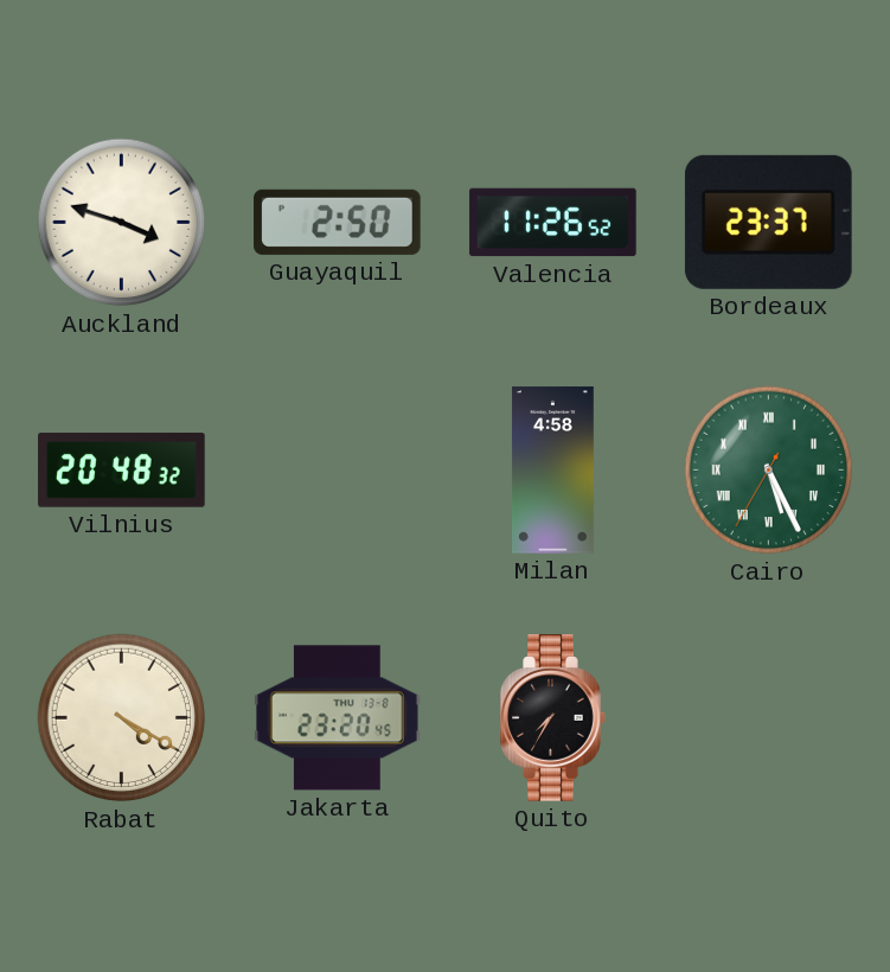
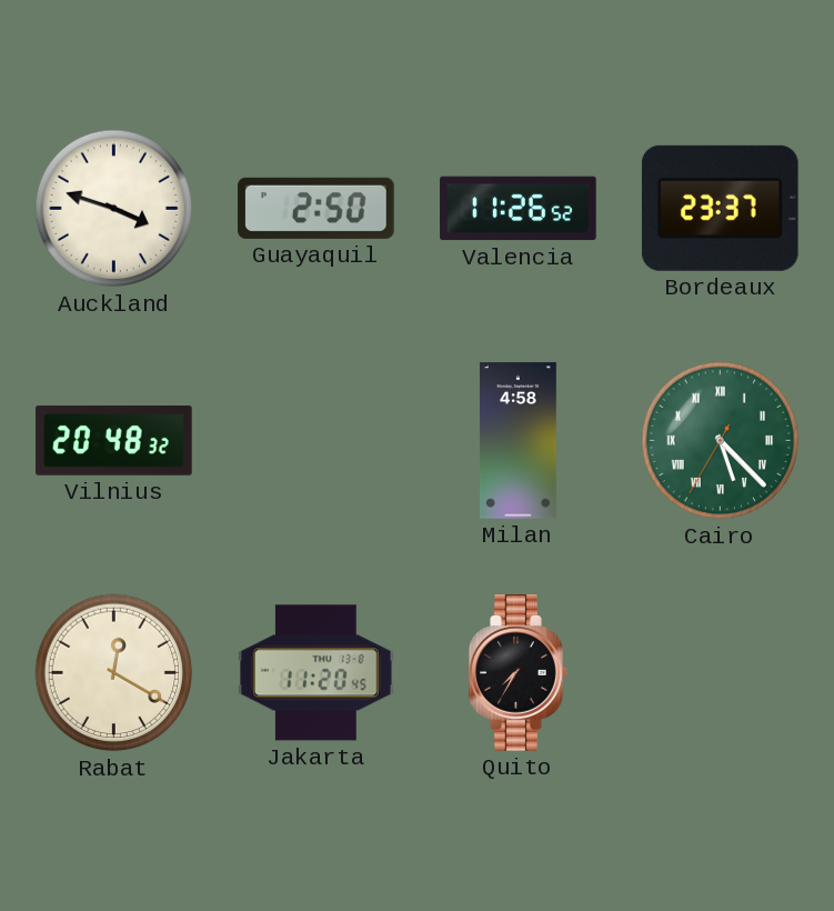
Cairo: 5:25 -> 5:22
Rabat: 4:20 -> 12:20
Jakarta: 23:20 -> 11:20
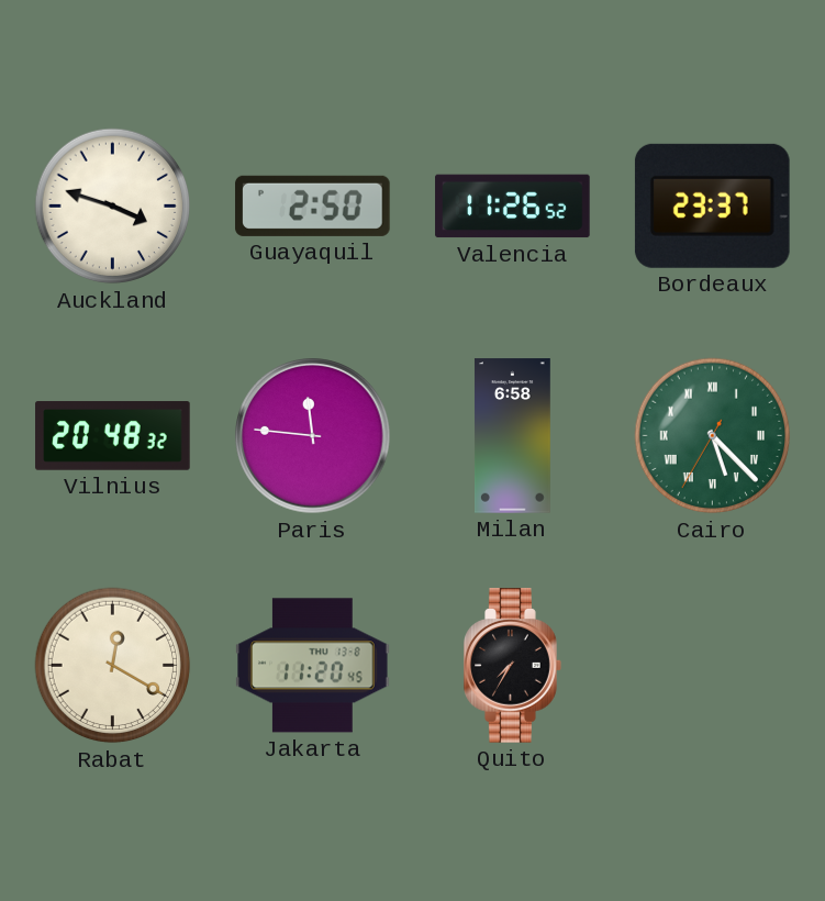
Paris: none -> 11:46
Milan: 4:58 -> 6:58
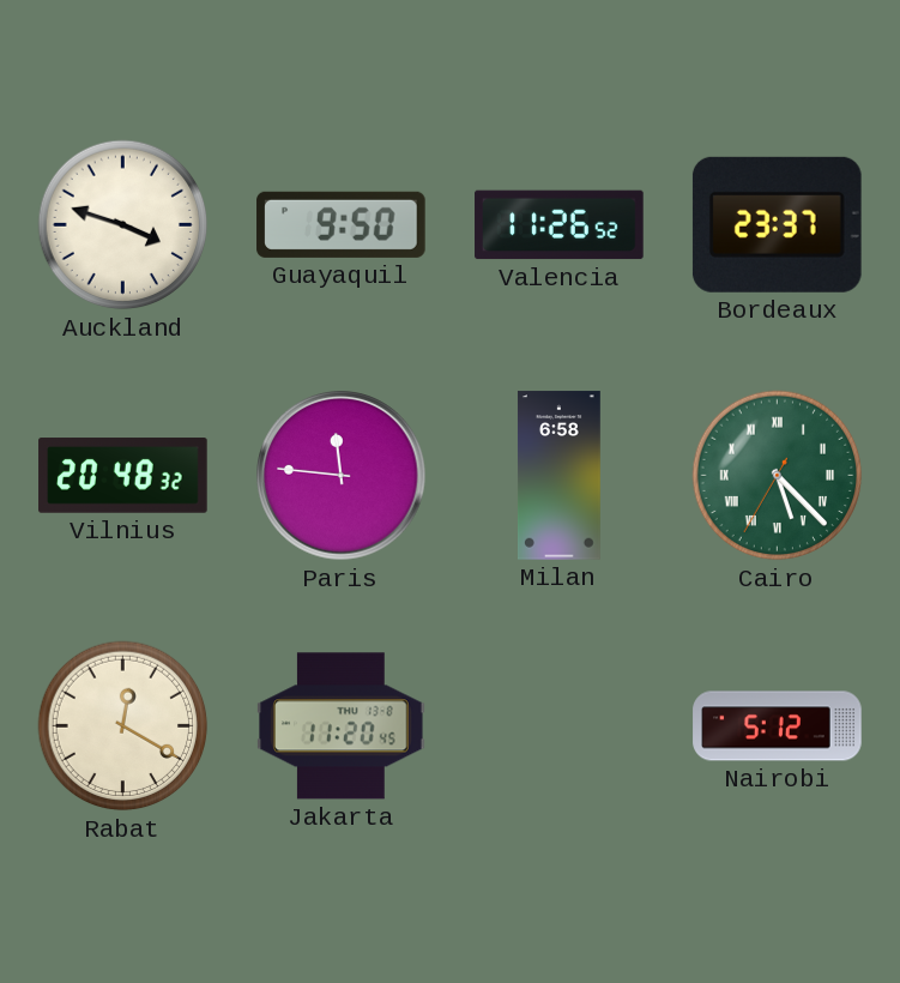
Guayaquil: 2:50 -> 9:50
Quito: 7:35 -> none
Nairobi: none -> 5:12
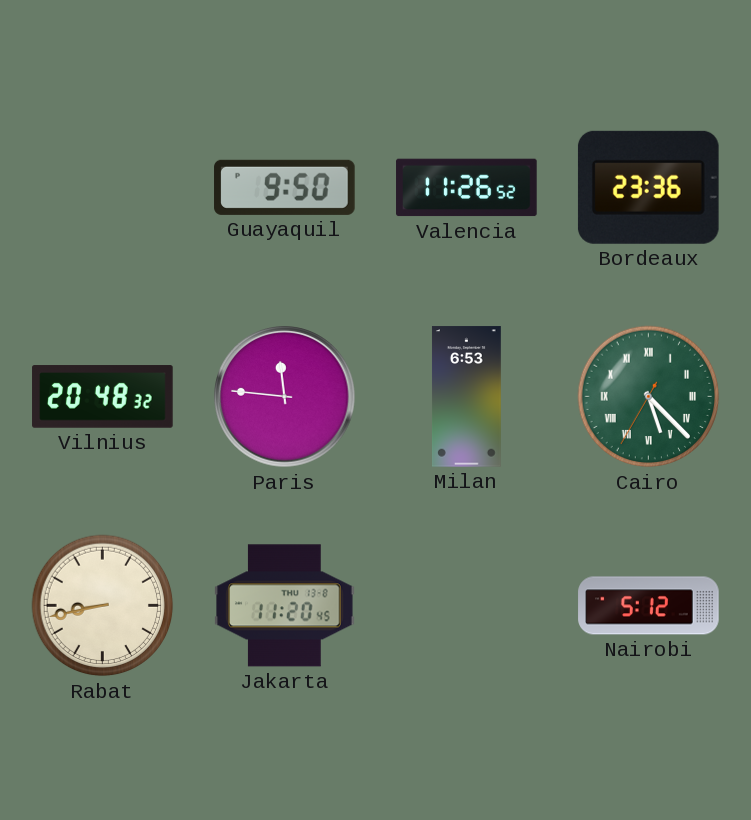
Auckland: 3:48 -> none
Bordeaux: 23:37 -> 23:36
Milan: 6:58 -> 6:53
Rabat: 12:20 -> 8:43
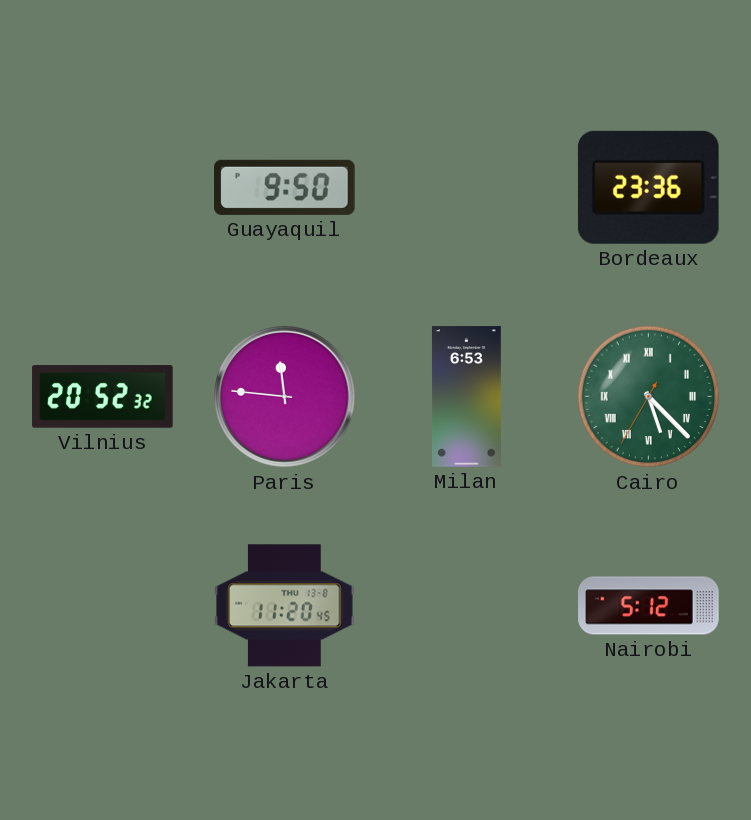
Valencia: 11:26 -> none
Vilnius: 20:48 -> 20:52
Rabat: 8:43 -> none
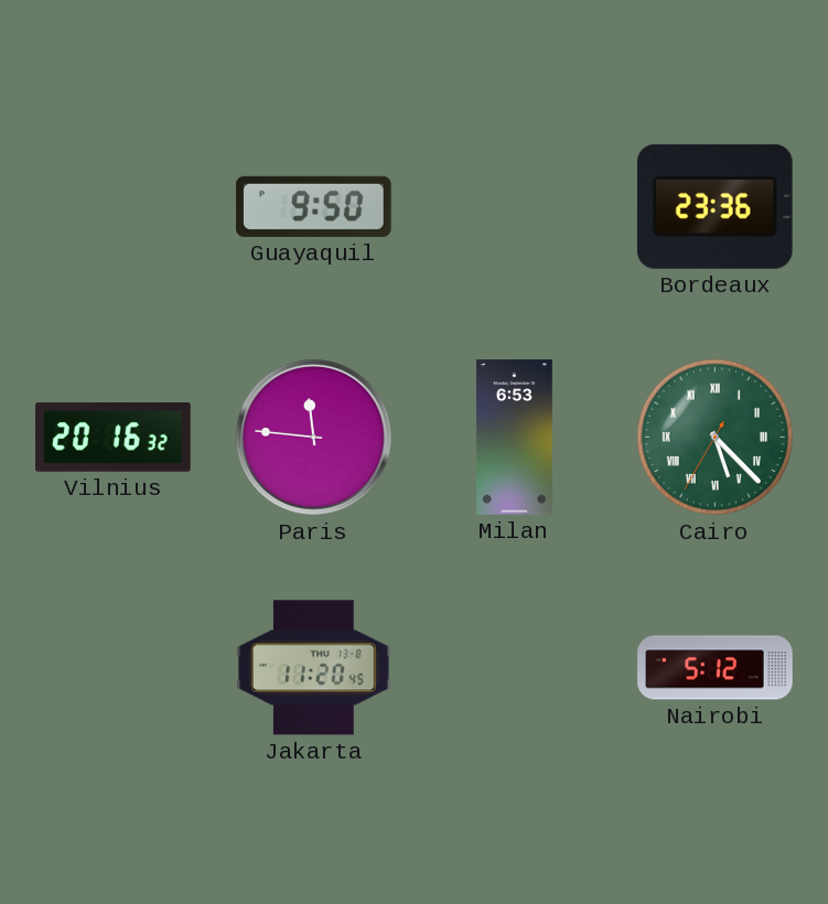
Vilnius: 20:52 -> 20:16
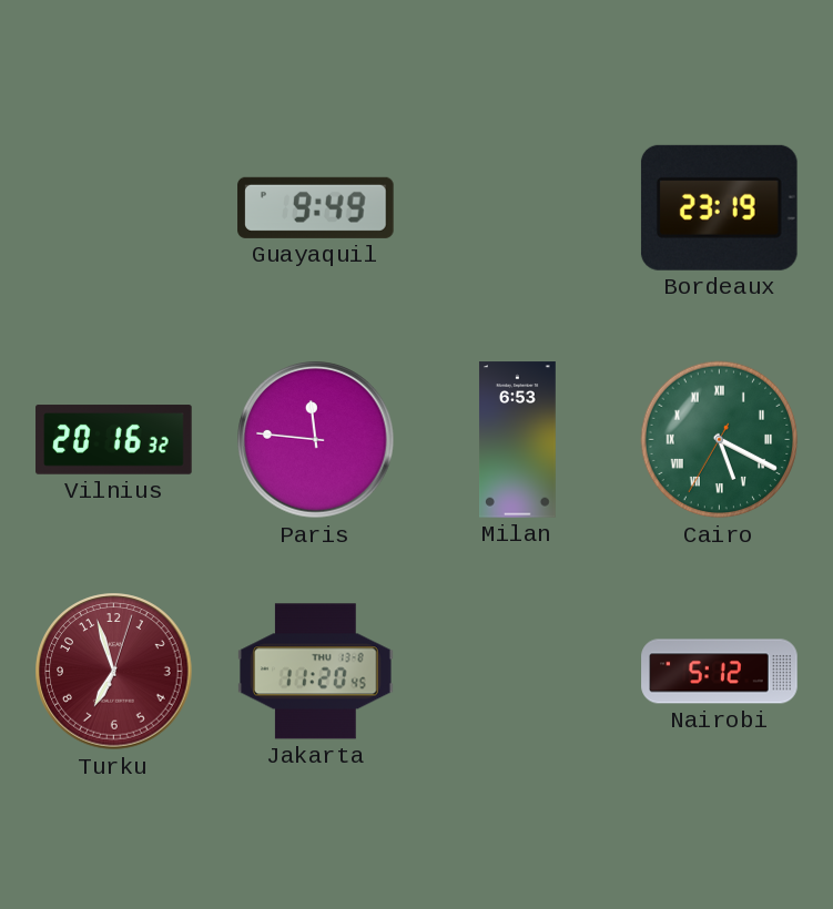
Guayaquil: 9:50 -> 9:49
Bordeaux: 23:36 -> 23:19
Cairo: 5:22 -> 5:19
Turku: none -> 6:57
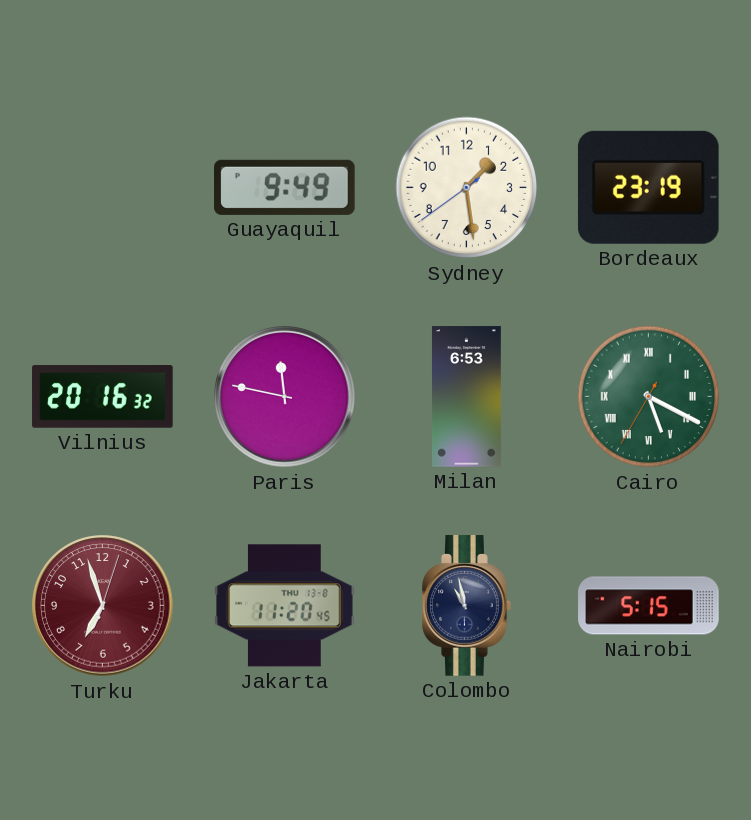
Sydney: none -> 1:28
Paris: 11:46 -> 11:47
Colombo: none -> 10:58
Nairobi: 5:12 -> 5:15
